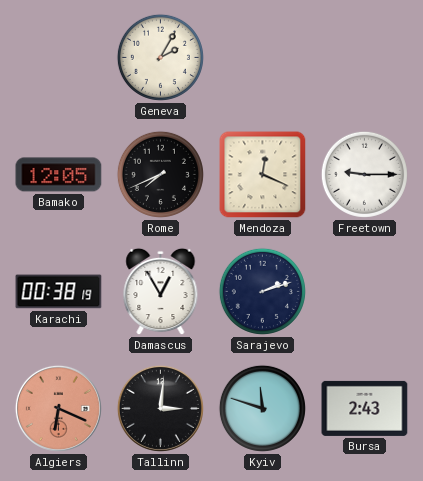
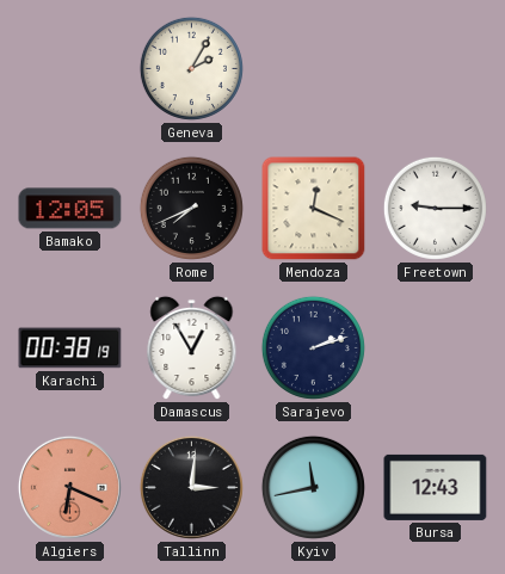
Kyiv: 11:48 -> 11:43
Bursa: 2:43 -> 12:43
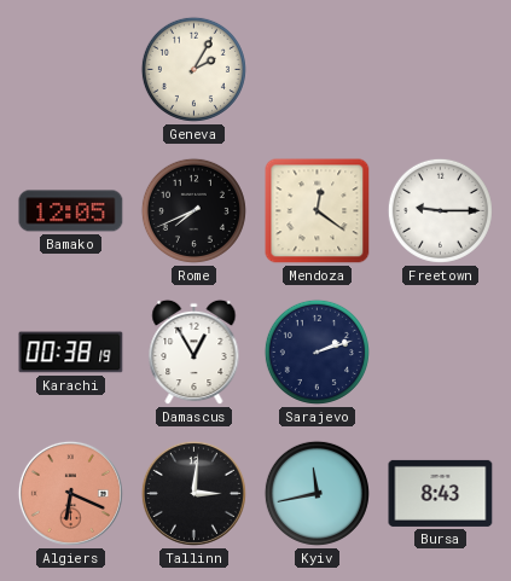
Mendoza: 12:19 -> 12:21
Bursa: 12:43 -> 8:43
